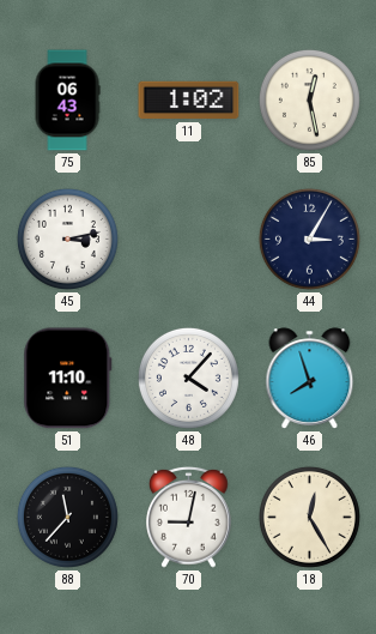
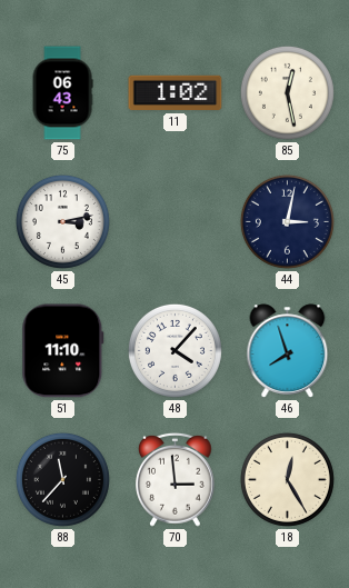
44: 3:05 -> 3:02
70: 9:02 -> 2:59
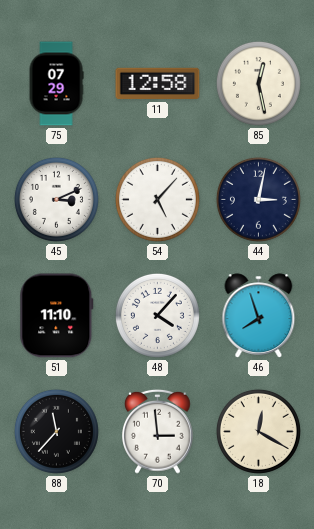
75: 06:43 -> 07:29
11: 1:02 -> 12:58
45: 3:13 -> 3:11
54: none -> 5:07
18: 12:25 -> 12:20
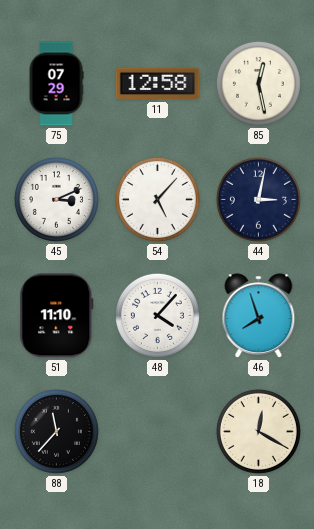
70: 2:59 -> none
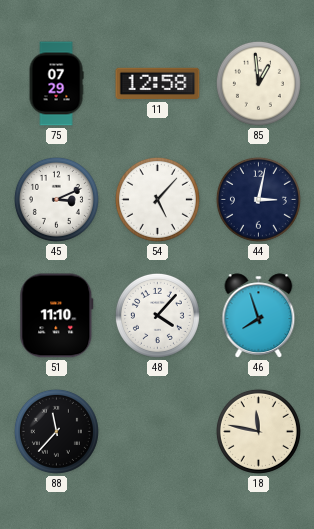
85: 12:28 -> 12:59
18: 12:20 -> 11:47
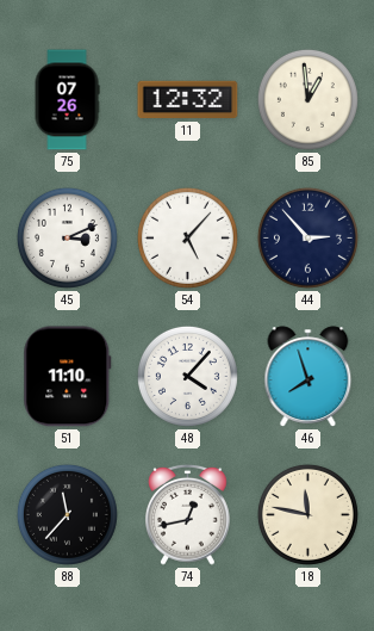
75: 07:29 -> 07:26
11: 12:58 -> 12:32
44: 3:02 -> 2:53
74: none -> 12:43
